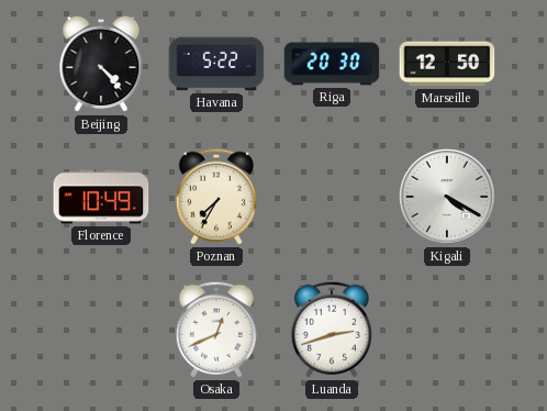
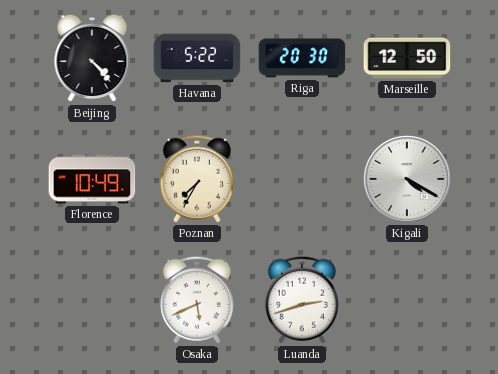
Osaka: 12:41 -> 5:41
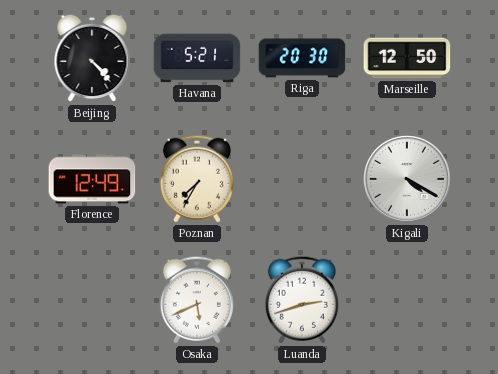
Havana: 5:22 -> 5:21
Florence: 10:49 -> 12:49
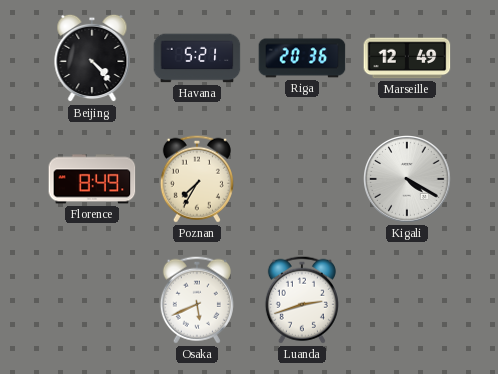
Riga: 20:30 -> 20:36
Marseille: 12:50 -> 12:49
Florence: 12:49 -> 8:49
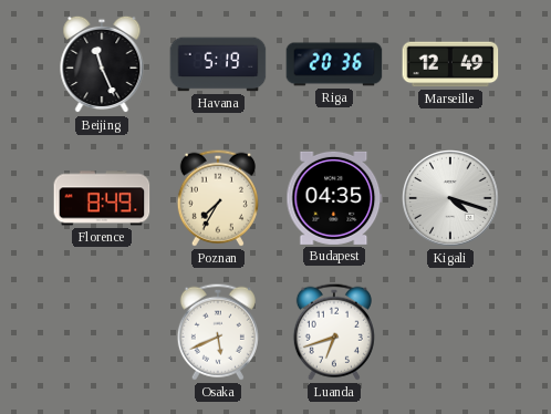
Beijing: 4:23 -> 11:26
Havana: 5:21 -> 5:19
Budapest: none -> 04:35
Kigali: 4:20 -> 4:18
Luanda: 2:42 -> 6:42
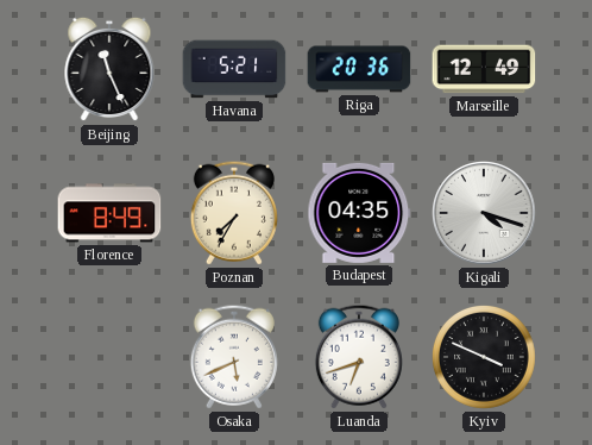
Havana: 5:19 -> 5:21
Kyiv: none -> 3:49
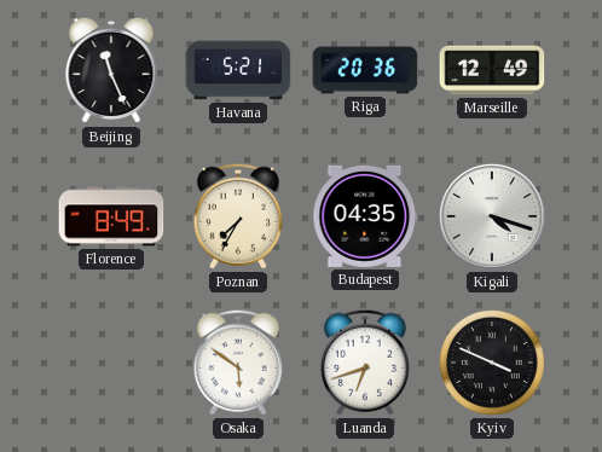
Osaka: 5:41 -> 5:51
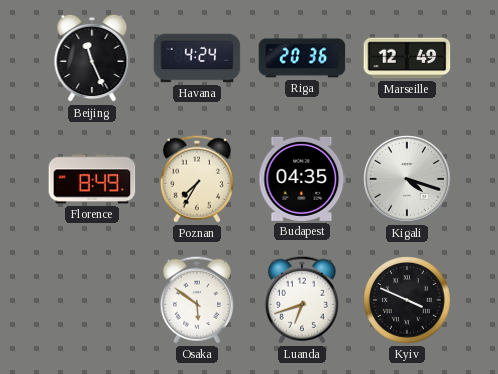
Havana: 5:21 -> 4:24
